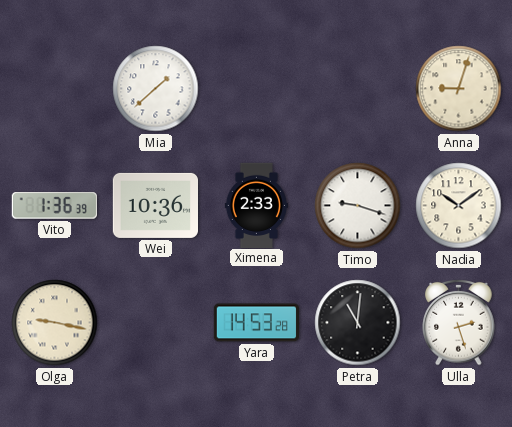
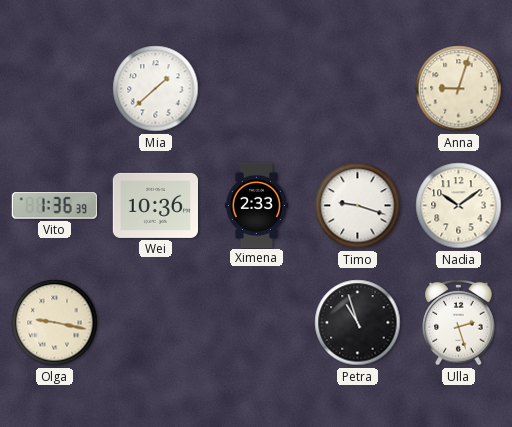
Yara: 14:53 -> none
Petra: 11:01 -> 10:57
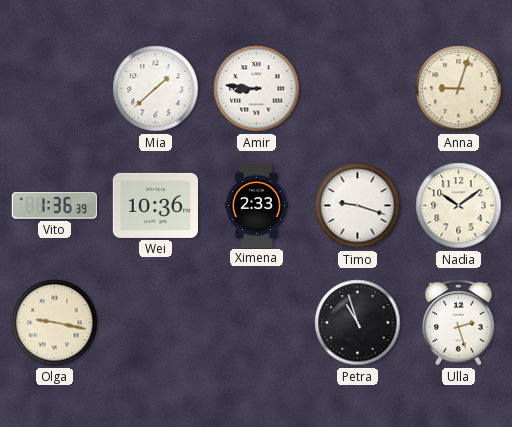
Amir: none -> 8:46
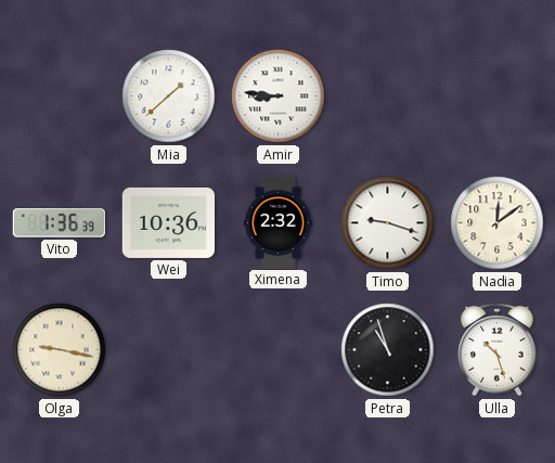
Anna: 9:03 -> none
Ximena: 2:33 -> 2:32
Nadia: 10:09 -> 12:09
Ulla: 2:27 -> 10:27
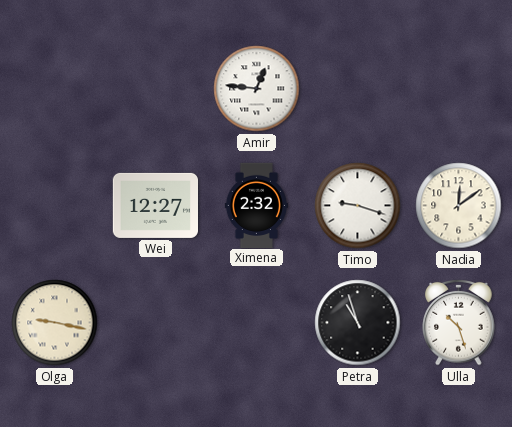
Mia: 1:38 -> none
Amir: 8:46 -> 12:46
Vito: 1:36 -> none
Wei: 10:36 -> 12:27
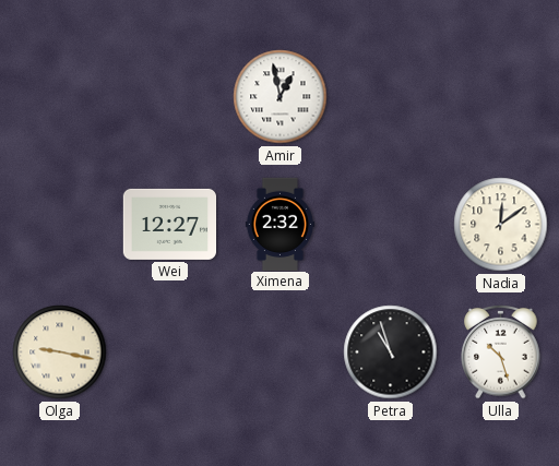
Amir: 12:46 -> 12:58
Timo: 9:18 -> none
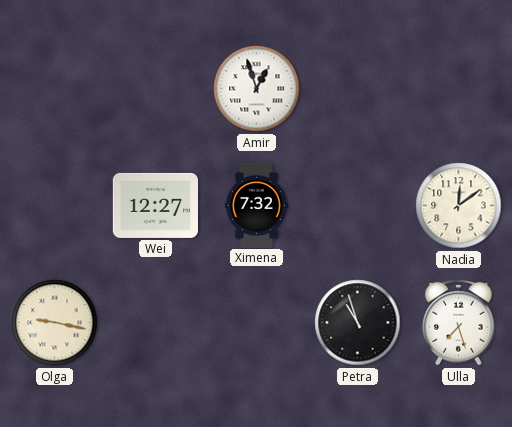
Amir: 12:58 -> 12:57
Ximena: 2:32 -> 7:32
Ulla: 10:27 -> 7:27
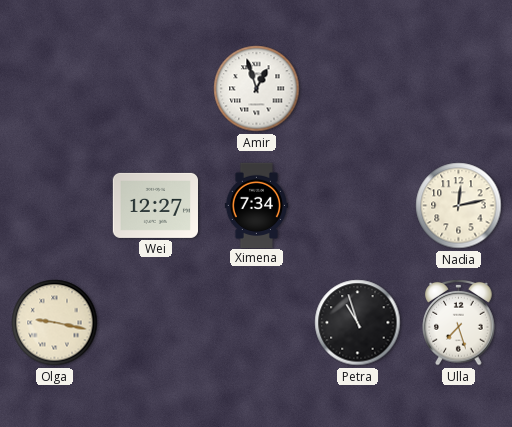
Ximena: 7:32 -> 7:34
Nadia: 12:09 -> 12:13
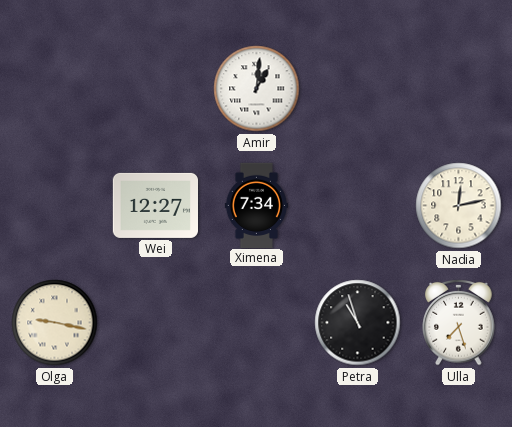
Amir: 12:57 -> 1:01
